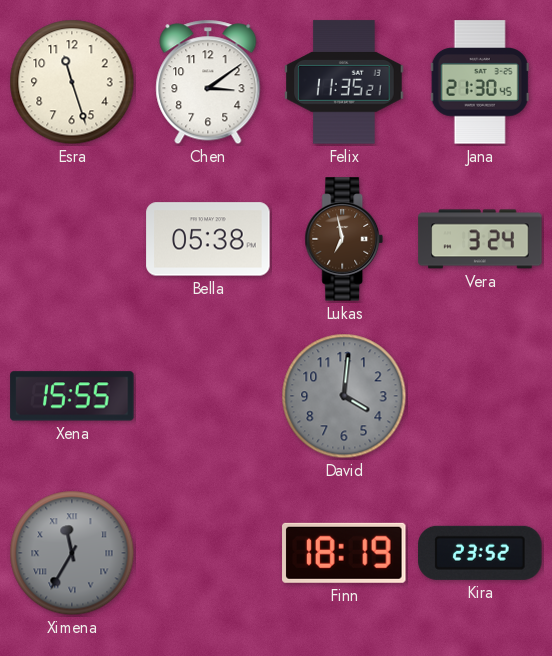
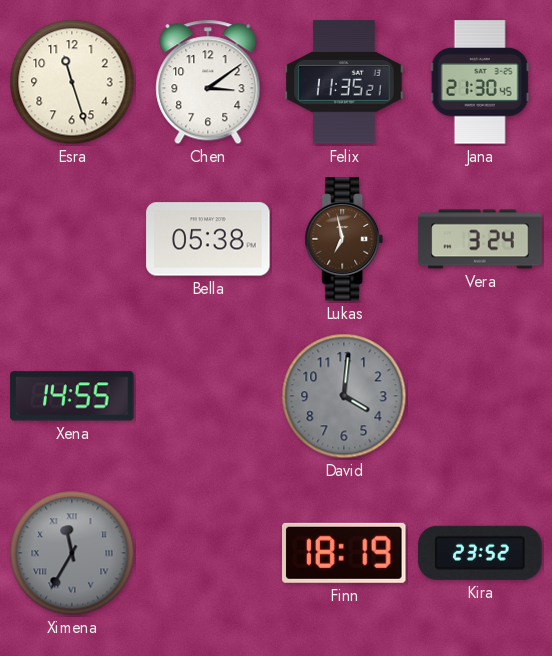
Xena: 15:55 -> 14:55
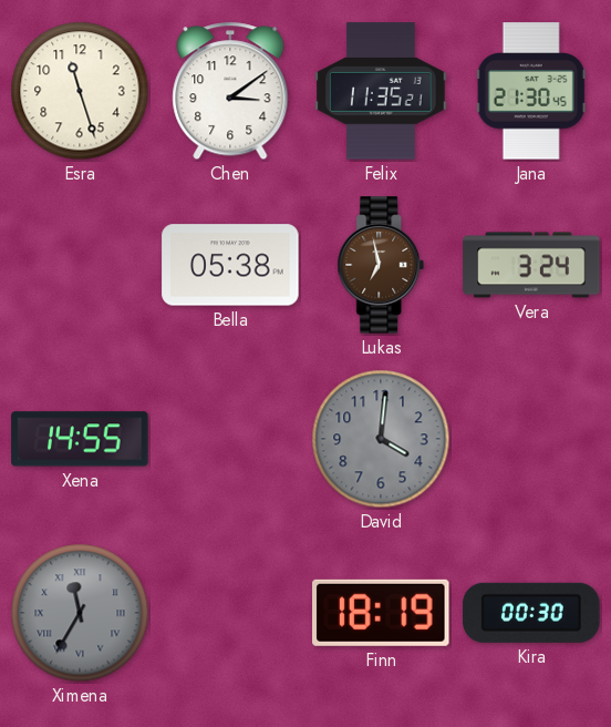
Kira: 23:52 -> 00:30
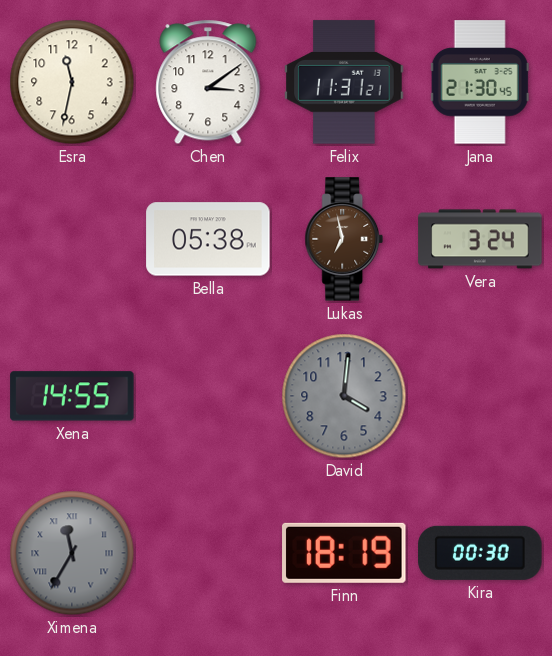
Esra: 11:27 -> 11:32
Felix: 11:35 -> 11:31
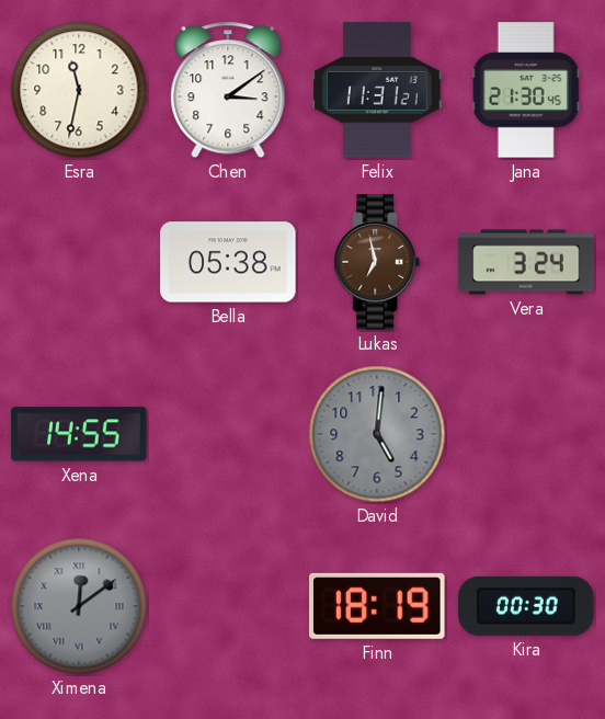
David: 4:01 -> 5:01
Ximena: 11:35 -> 12:09
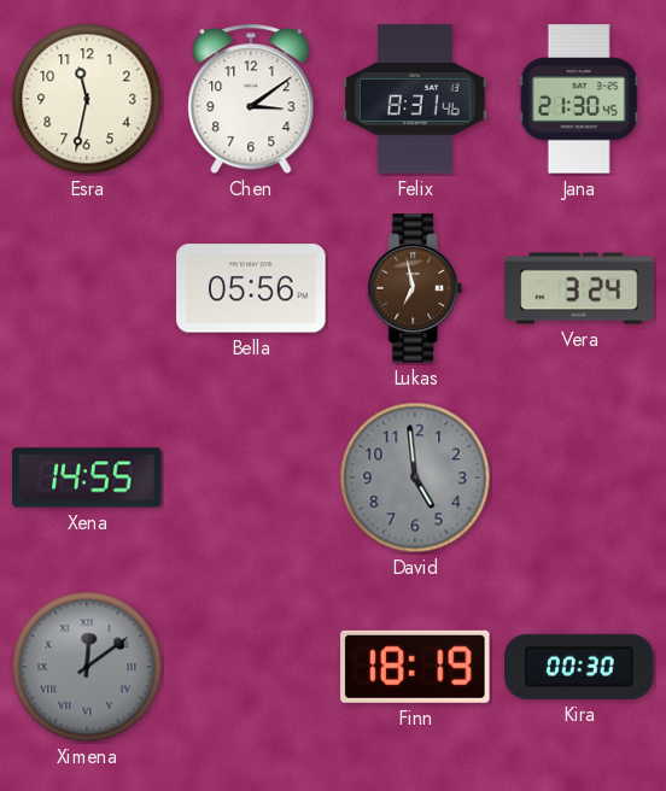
Felix: 11:31 -> 8:31
Bella: 05:38 -> 05:56
David: 5:01 -> 4:59
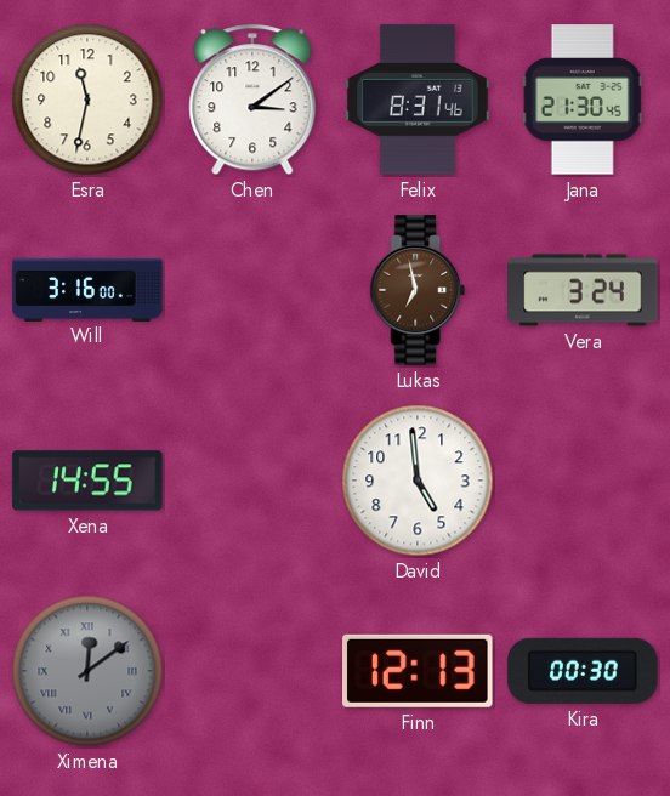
Will: none -> 3:16
Bella: 05:56 -> none
David dial: grey -> white
Finn: 18:19 -> 12:13
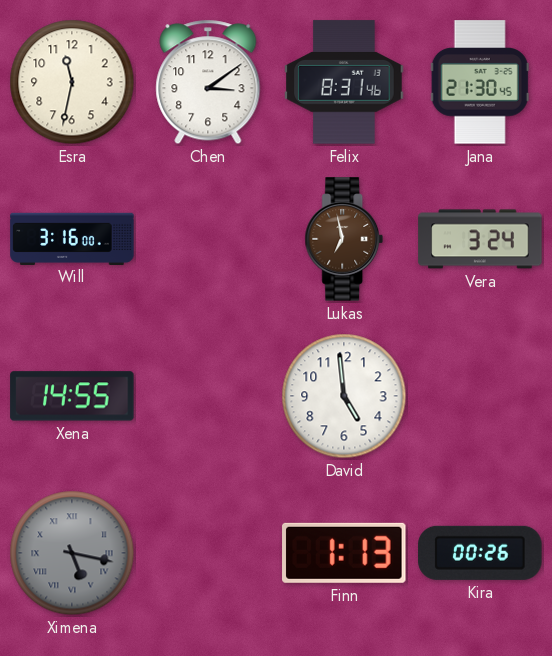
Ximena: 12:09 -> 5:17
Finn: 12:13 -> 1:13
Kira: 00:30 -> 00:26
